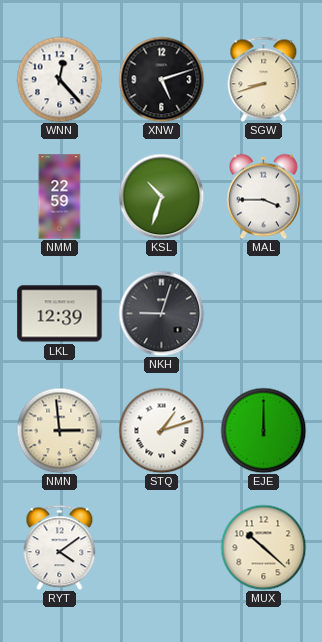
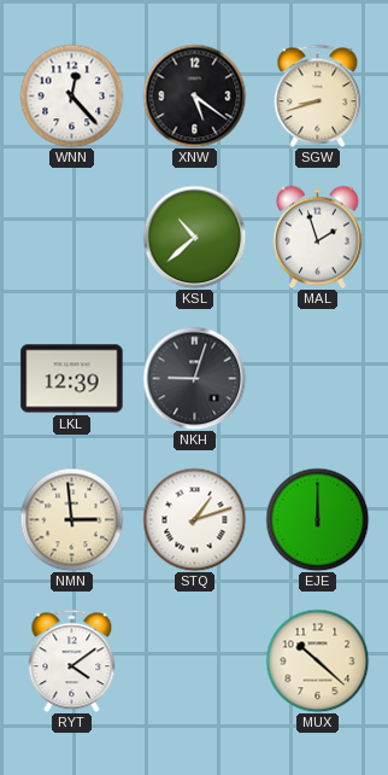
XNW: 5:12 -> 5:21
NMM: 22:59 -> none
KSL: 10:33 -> 10:38
MAL: 3:45 -> 1:57
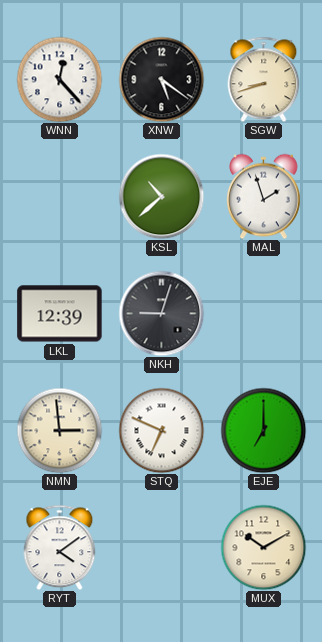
STQ: 1:12 -> 6:49
EJE: 12:00 -> 7:00
MUX: 10:22 -> 10:10
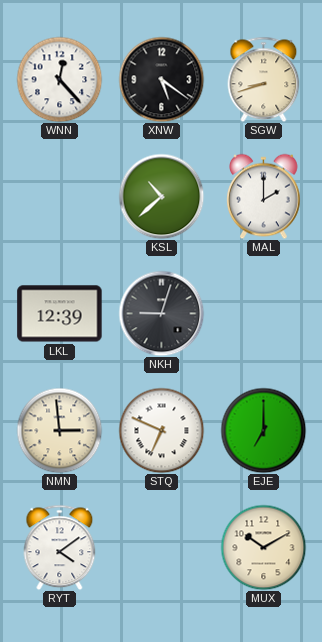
MAL: 1:57 -> 2:00
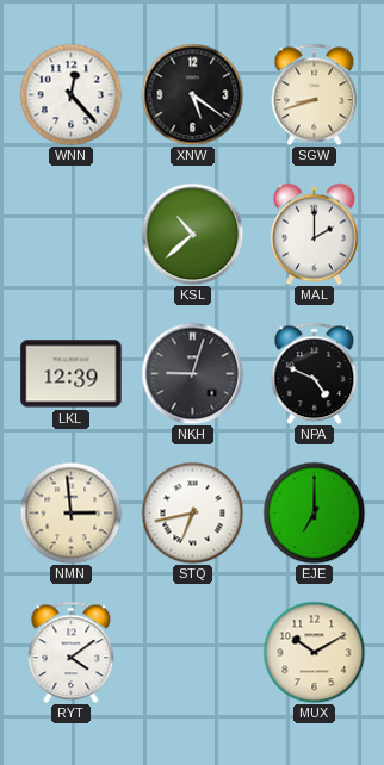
NPA: none -> 4:49
STQ: 6:49 -> 6:43
